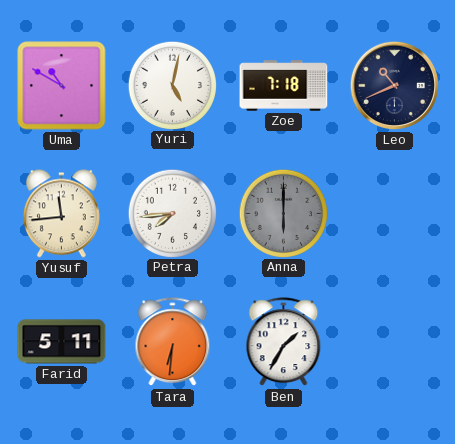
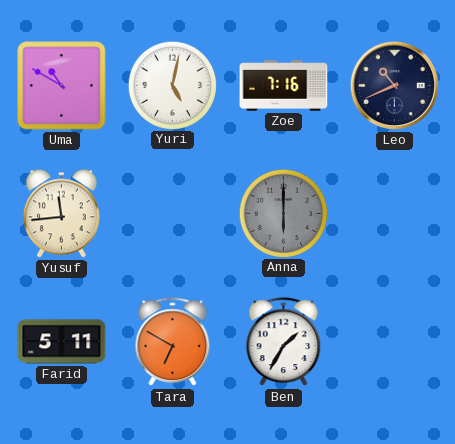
Zoe: 7:18 -> 7:16
Petra: 7:44 -> none
Tara: 6:31 -> 6:50
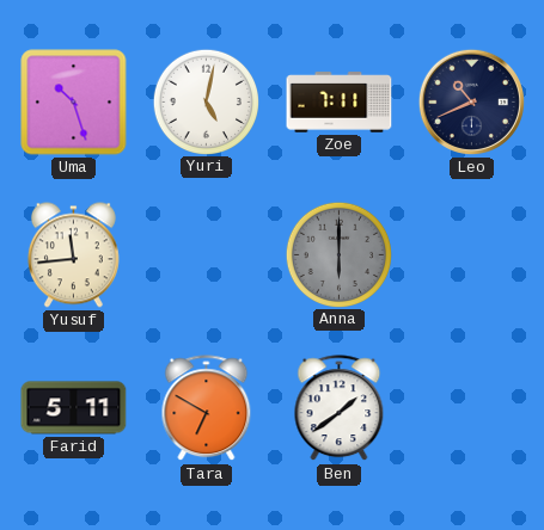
Uma: 10:50 -> 10:27
Zoe: 7:16 -> 7:11
Ben: 1:35 -> 1:39
